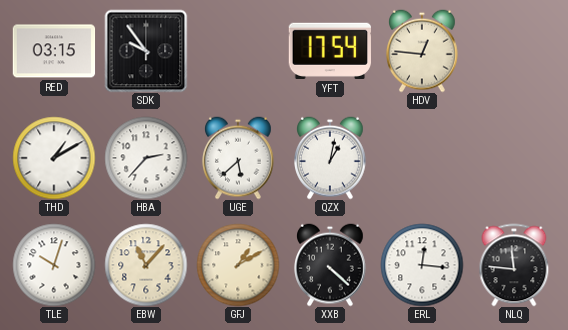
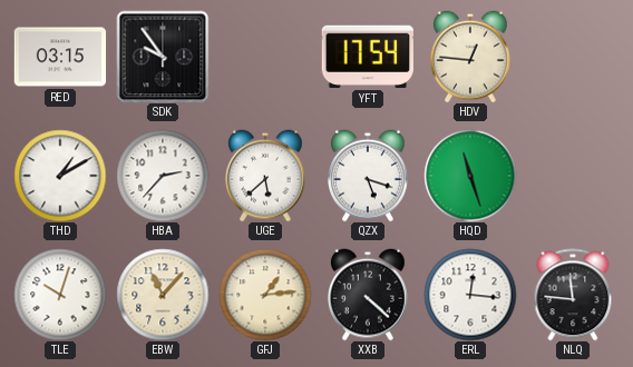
QZX: 1:02 -> 5:18
HQD: none -> 11:27
GFJ: 1:10 -> 1:14
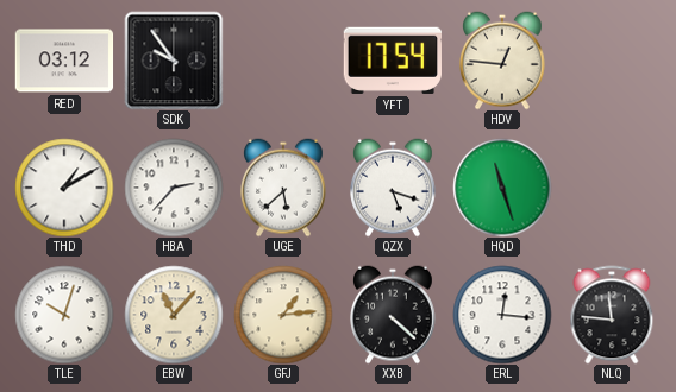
RED: 03:15 -> 03:12
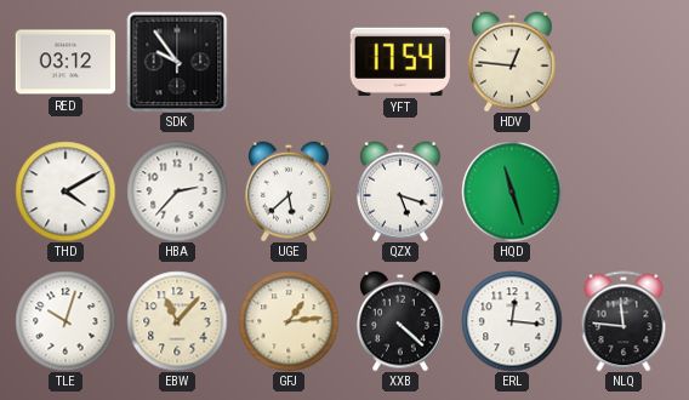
THD: 1:10 -> 4:10
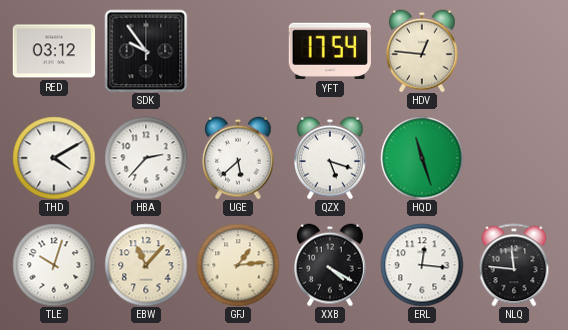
XXB: 4:22 -> 4:20
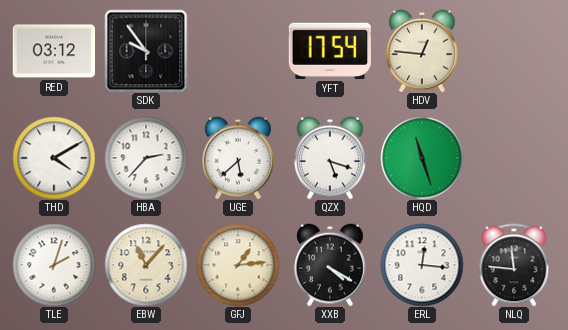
TLE: 10:03 -> 2:03
